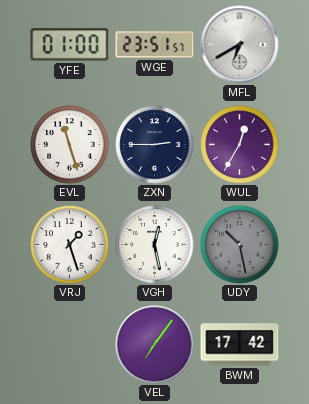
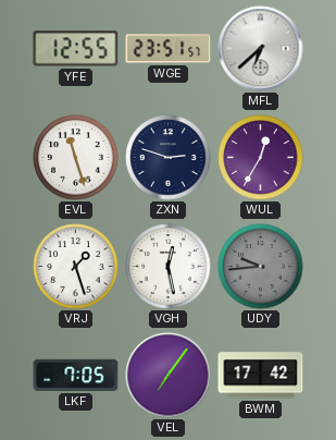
YFE: 01:00 -> 12:55
MFL: 6:40 -> 6:38
ZXN: 2:45 -> 2:48
UDY: 10:28 -> 9:44
LKF: none -> 7:05
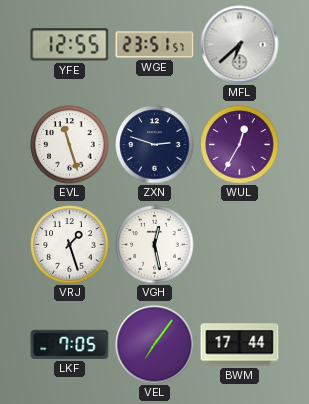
UDY: 9:44 -> none
BWM: 17:42 -> 17:44
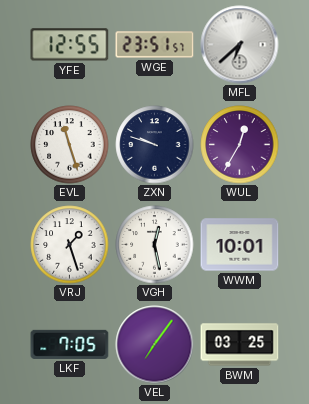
ZXN: 2:48 -> 9:48
WWM: none -> 10:01
BWM: 17:44 -> 03:25
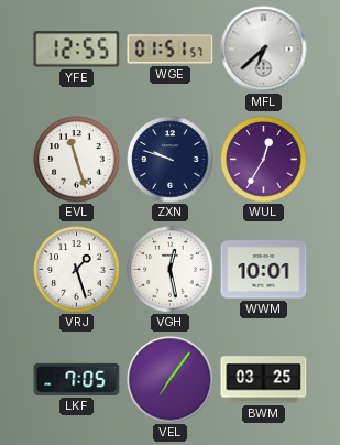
WGE: 23:51 -> 01:51
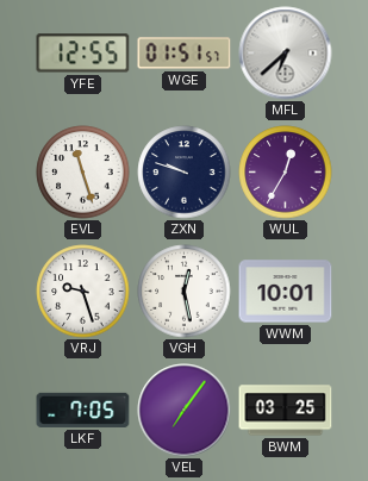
VRJ: 1:27 -> 9:27
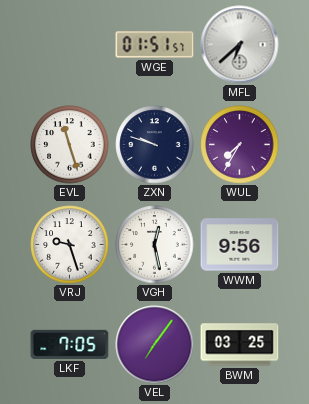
YFE: 12:55 -> none
WUL: 12:35 -> 7:35
WWM: 10:01 -> 9:56
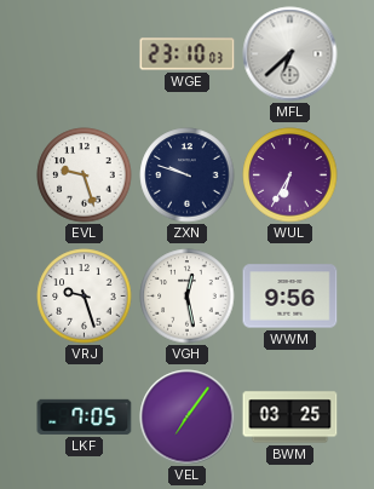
WGE: 01:51 -> 23:10
EVL: 11:27 -> 9:27
WUL: 7:35 -> 6:35
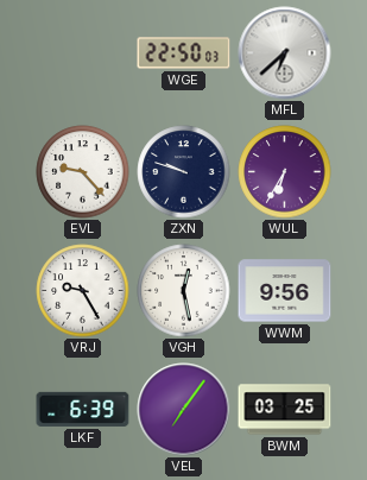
WGE: 23:10 -> 22:50
EVL: 9:27 -> 9:23
VRJ: 9:27 -> 9:25
LKF: 7:05 -> 6:39
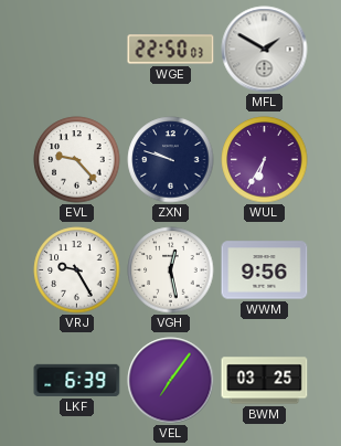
MFL: 6:38 -> 1:50
